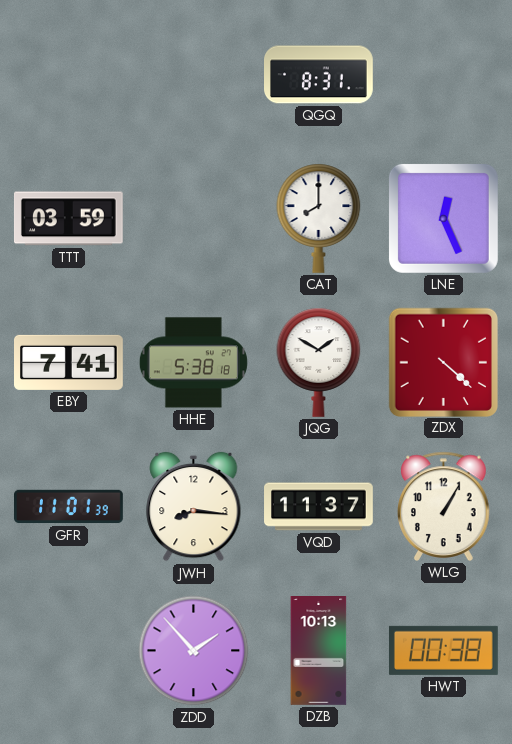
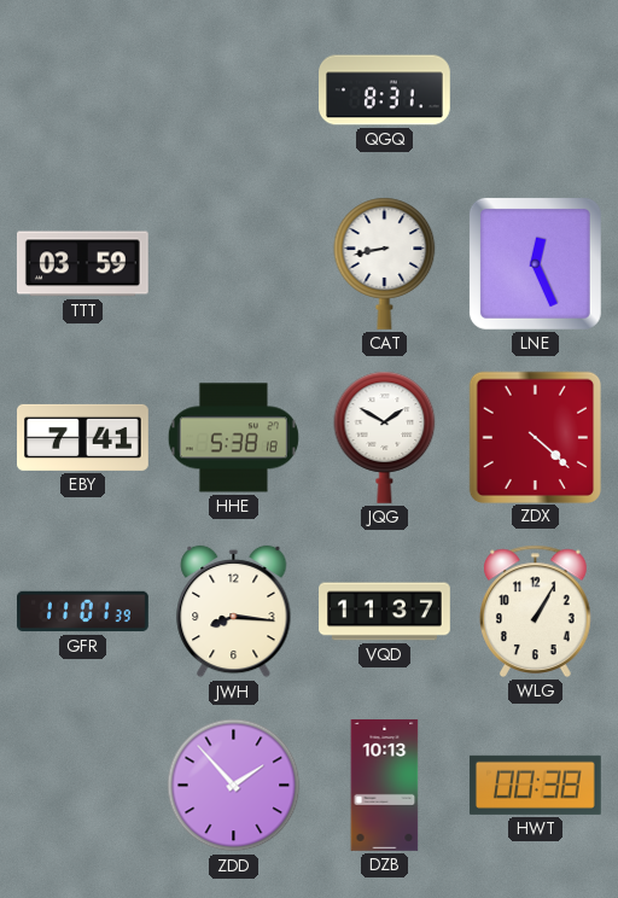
CAT: 8:00 -> 8:43
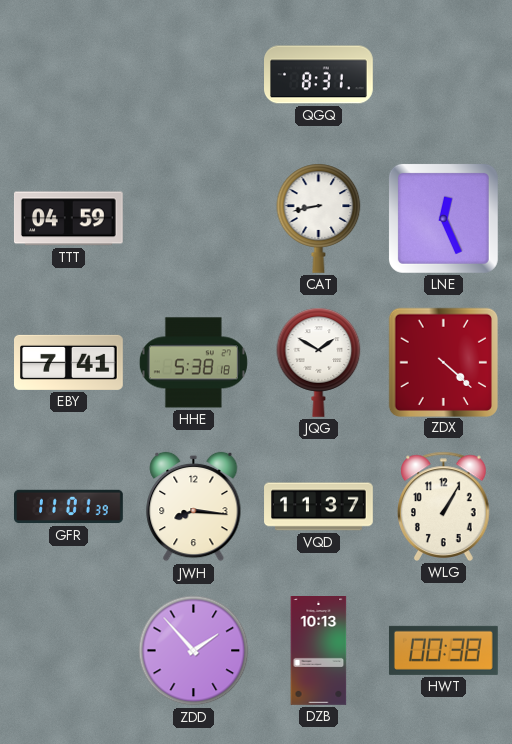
TTT: 03:59 -> 04:59
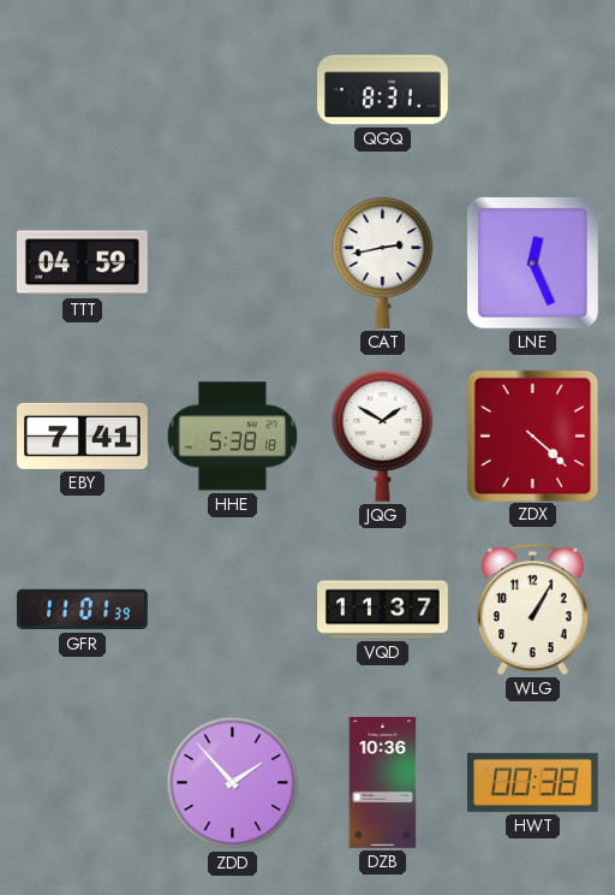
CAT: 8:43 -> 2:43
JWH: 8:16 -> none
DZB: 10:13 -> 10:36
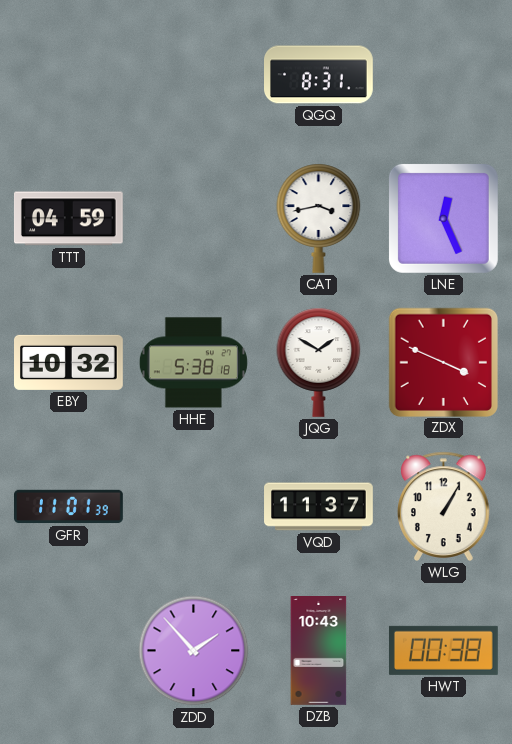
CAT: 2:43 -> 3:43
EBY: 7:41 -> 10:32
ZDX: 4:22 -> 3:49
DZB: 10:36 -> 10:43
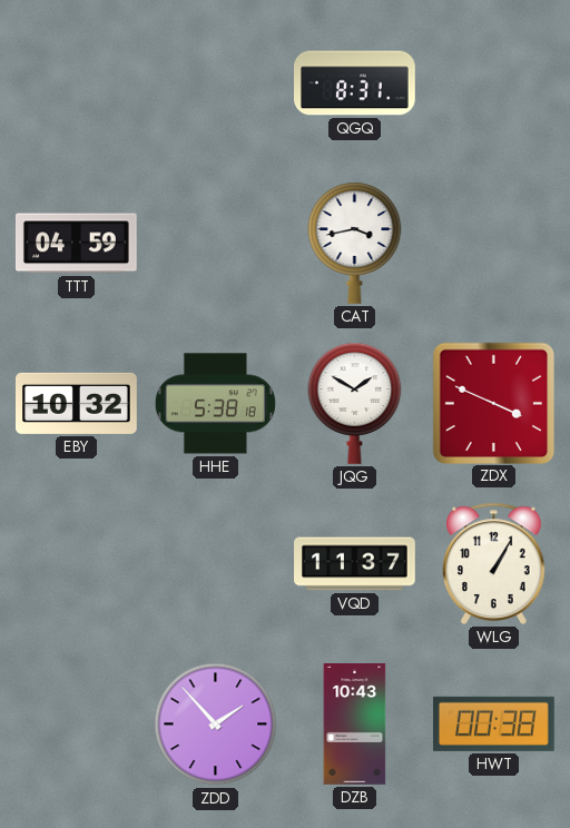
LNE: 12:26 -> none
GFR: 11:01 -> none
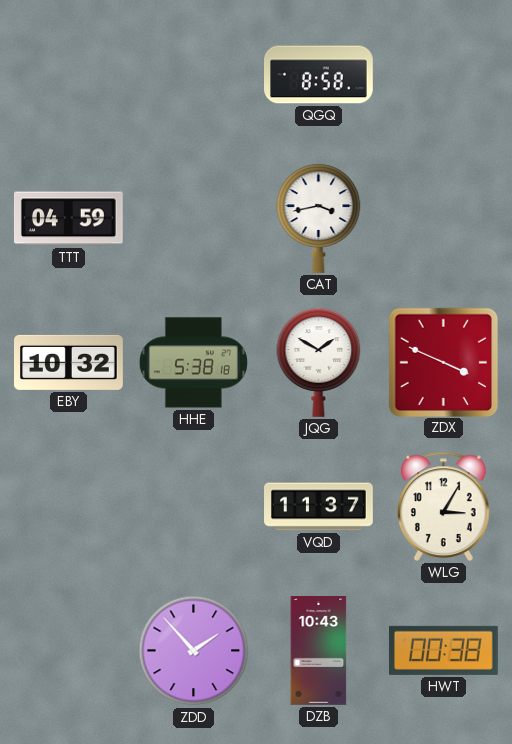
QGQ: 8:31 -> 8:58
WLG: 1:05 -> 3:05
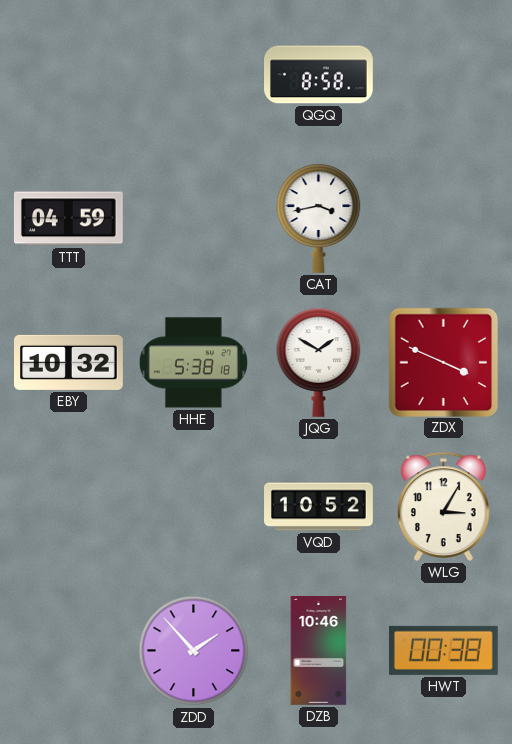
VQD: 11:37 -> 10:52
DZB: 10:43 -> 10:46
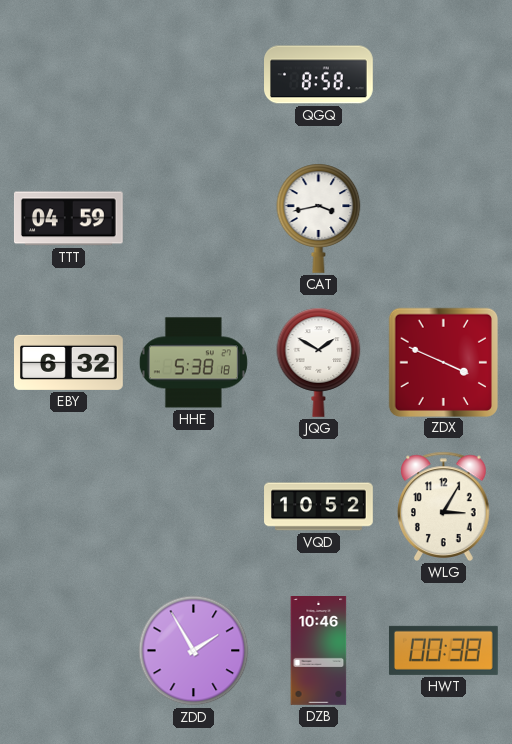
EBY: 10:32 -> 6:32
ZDD: 1:53 -> 1:55
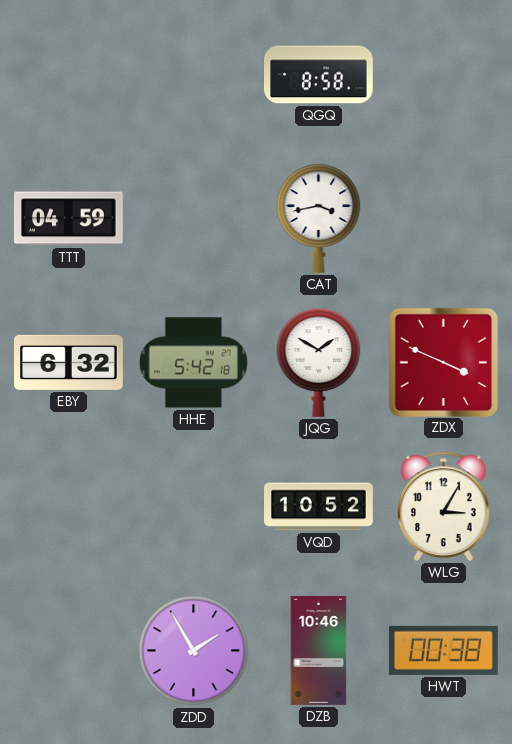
HHE: 5:38 -> 5:42
